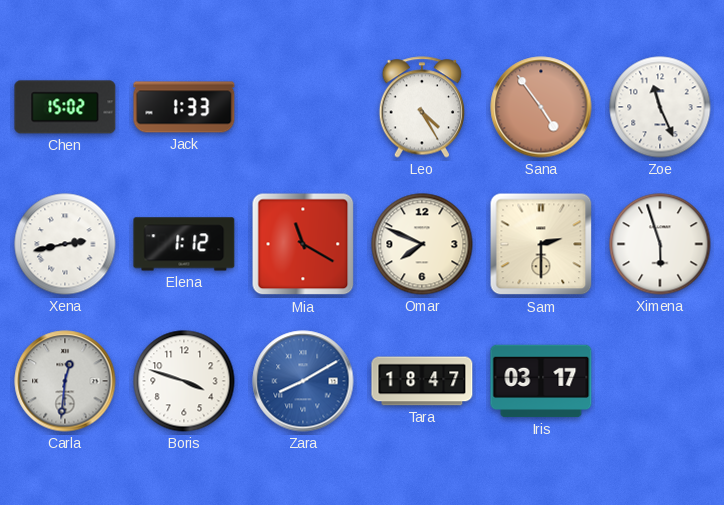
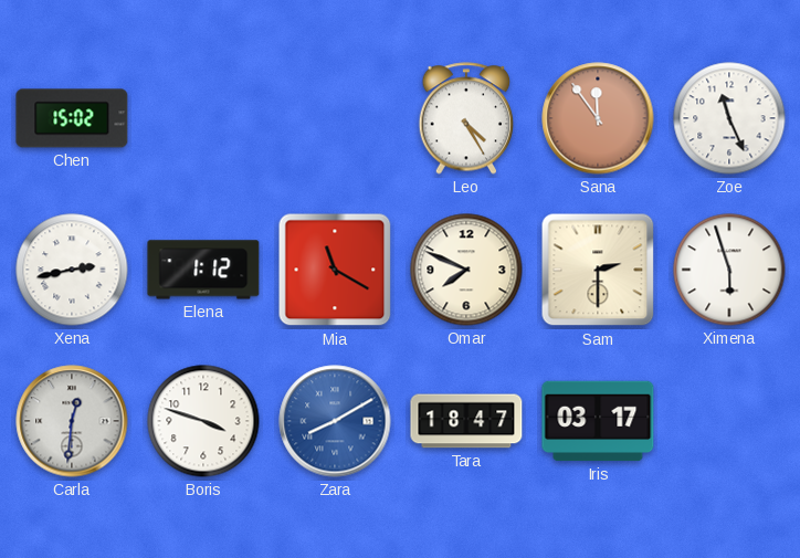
Jack: 1:33 -> none
Sana: 4:54 -> 11:54
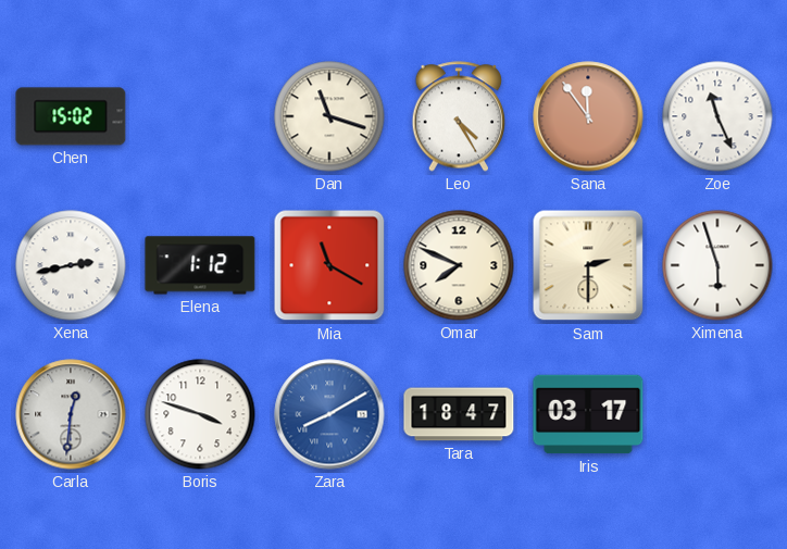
Dan: none -> 11:18
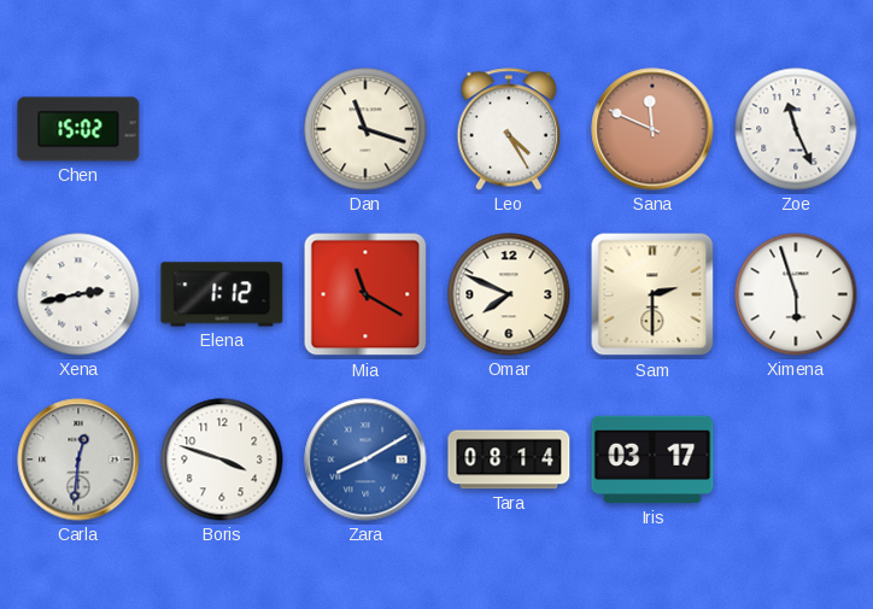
Sana: 11:54 -> 11:49
Tara: 18:47 -> 08:14
